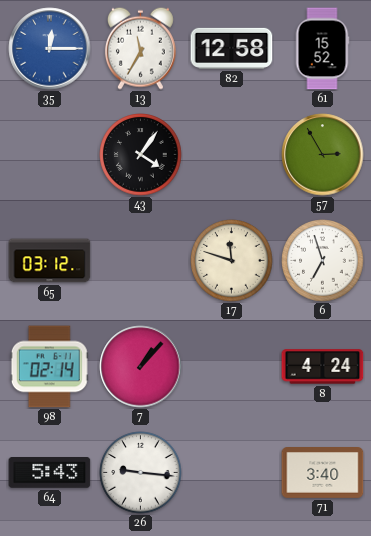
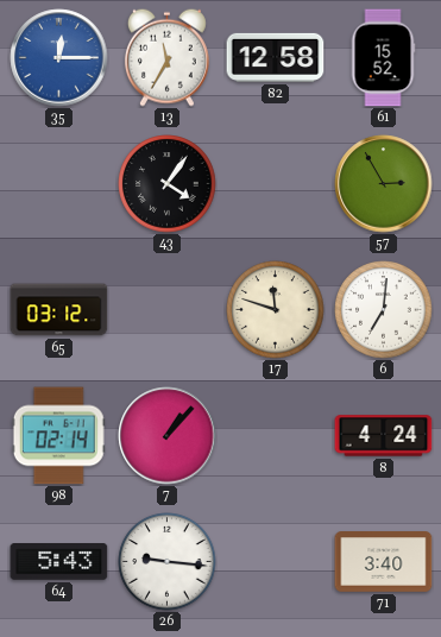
6: 6:57 -> 7:01
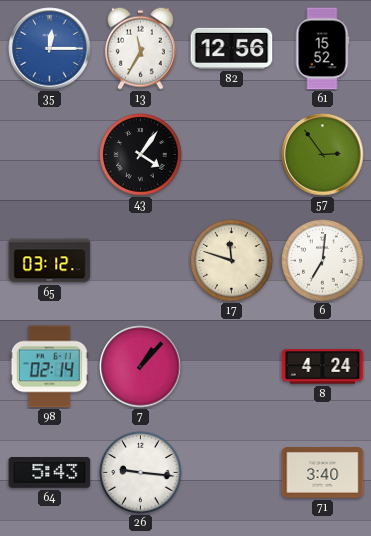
82: 12:58 -> 12:56
57: 2:55 -> 2:54
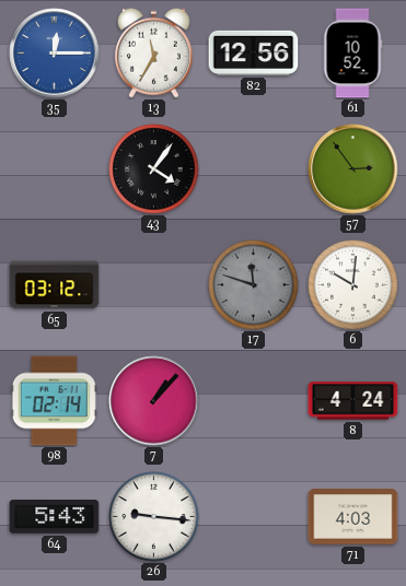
61: 15:52 -> 10:52
17 dial: cream -> grey
6: 7:01 -> 10:01
71: 3:40 -> 4:03
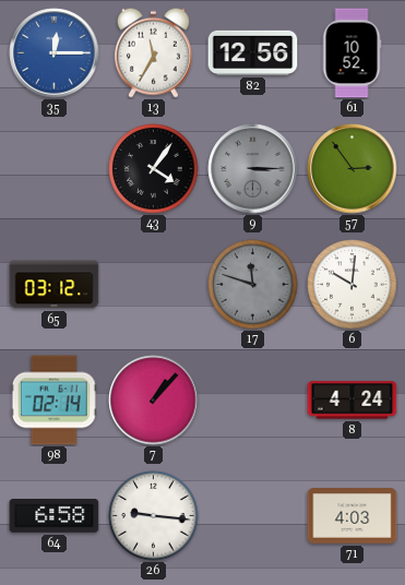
9: none -> 3:15
64: 5:43 -> 6:58
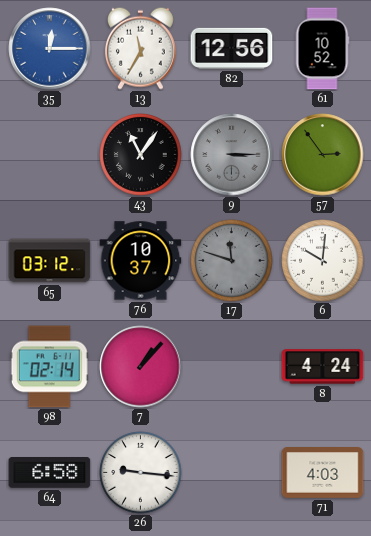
43: 4:06 -> 11:06
76: none -> 10:37
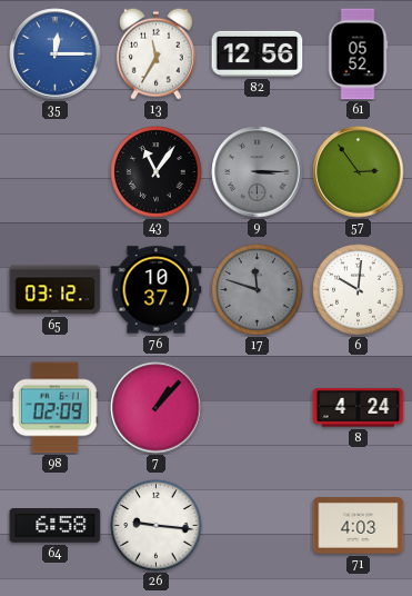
61: 10:52 -> 05:52
98: 02:14 -> 02:09
